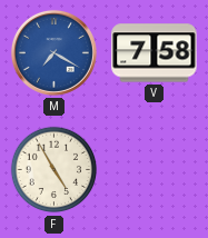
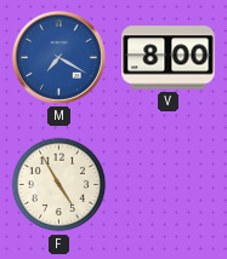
V: 7:58 -> 8:00
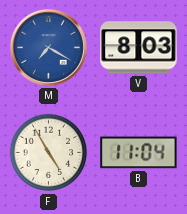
V: 8:00 -> 8:03
B: none -> 11:04
